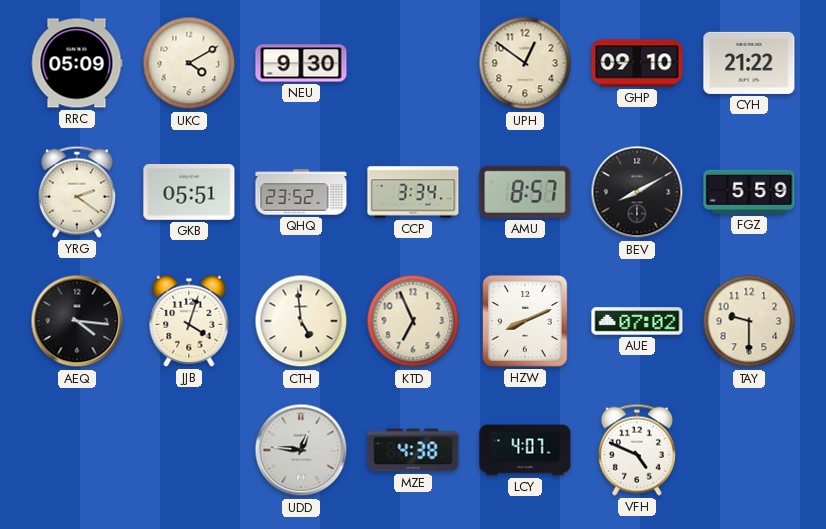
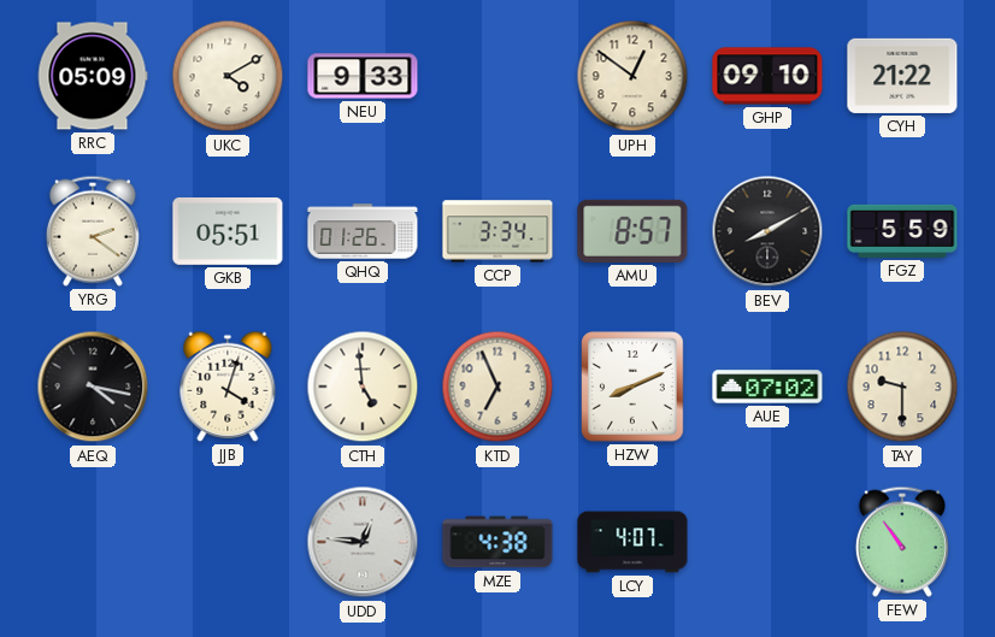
NEU: 9:30 -> 9:33
QHQ: 23:52 -> 01:26
AEQ: 4:16 -> 4:17
VFH: 4:49 -> none
FEW: none -> 10:54
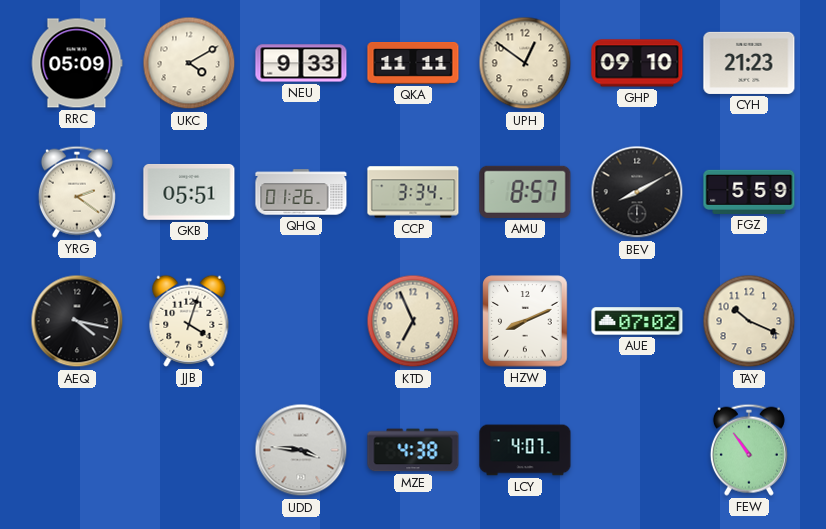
QKA: none -> 11:11
CYH: 21:22 -> 21:23
CTH: 4:59 -> none
TAY: 9:30 -> 10:19
UDD: 12:46 -> 3:46
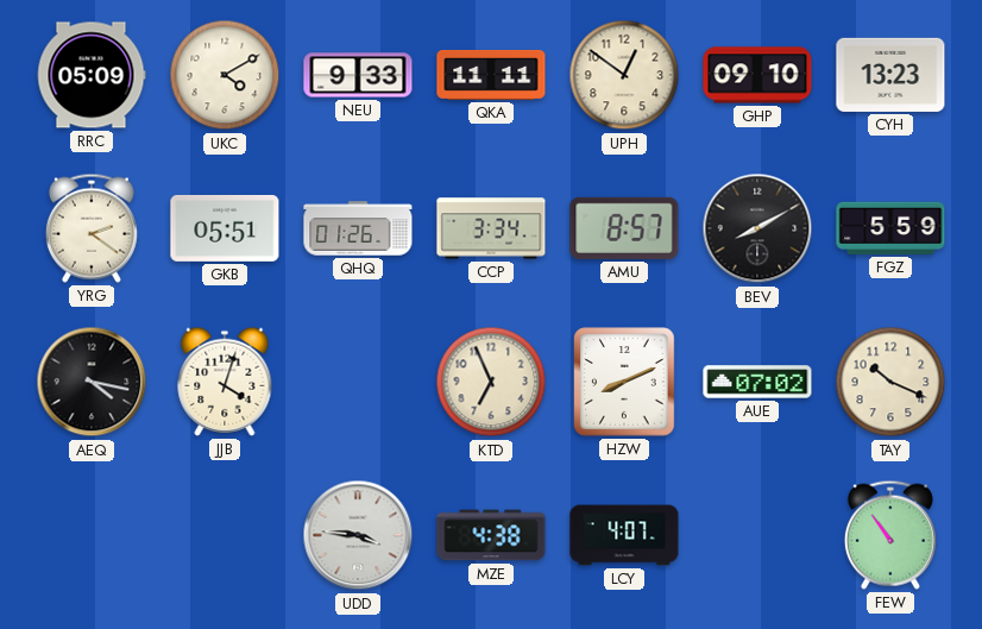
CYH: 21:23 -> 13:23
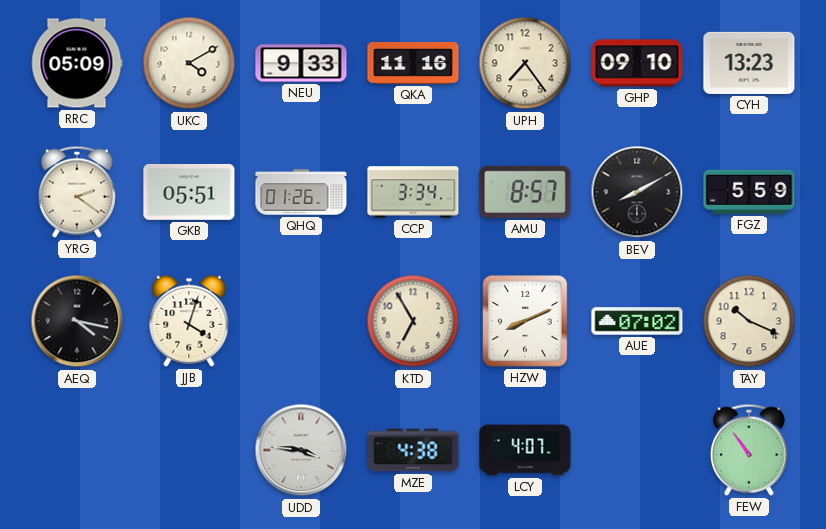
QKA: 11:11 -> 11:16
UPH: 12:51 -> 7:24
KTD: 6:56 -> 6:55
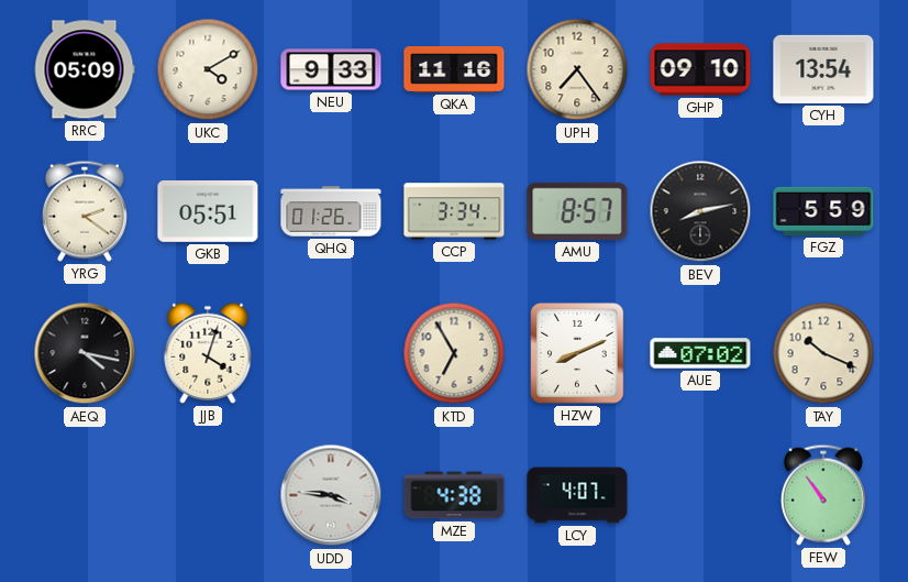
CYH: 13:23 -> 13:54
BEV: 8:10 -> 8:13
